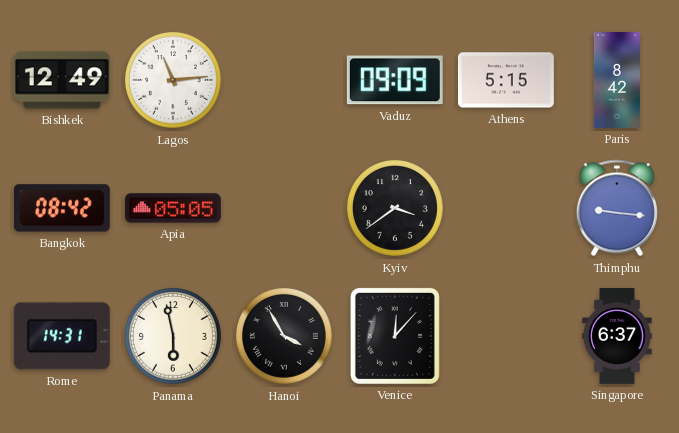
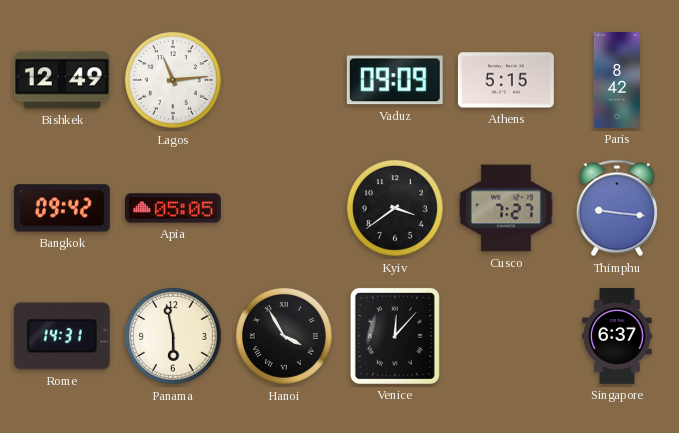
Bangkok: 08:42 -> 09:42
Cusco: none -> 7:27
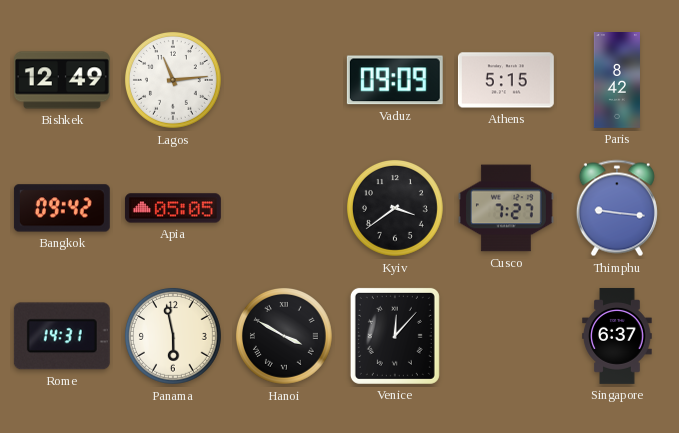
Hanoi: 3:55 -> 3:50
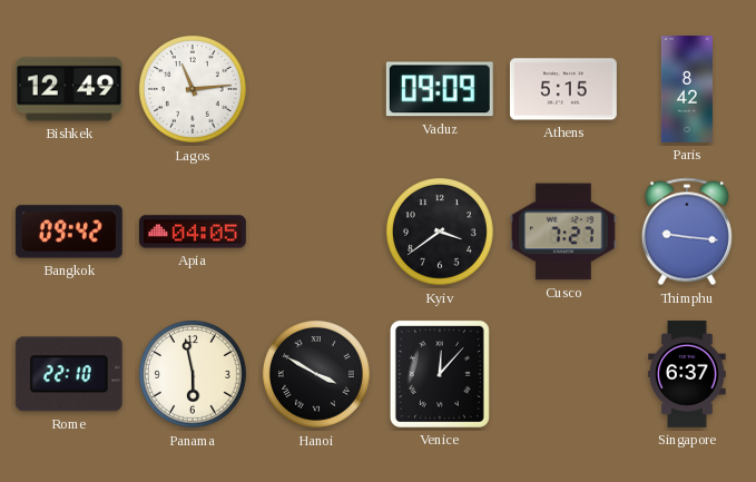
Apia: 05:05 -> 04:05
Rome: 14:31 -> 22:10
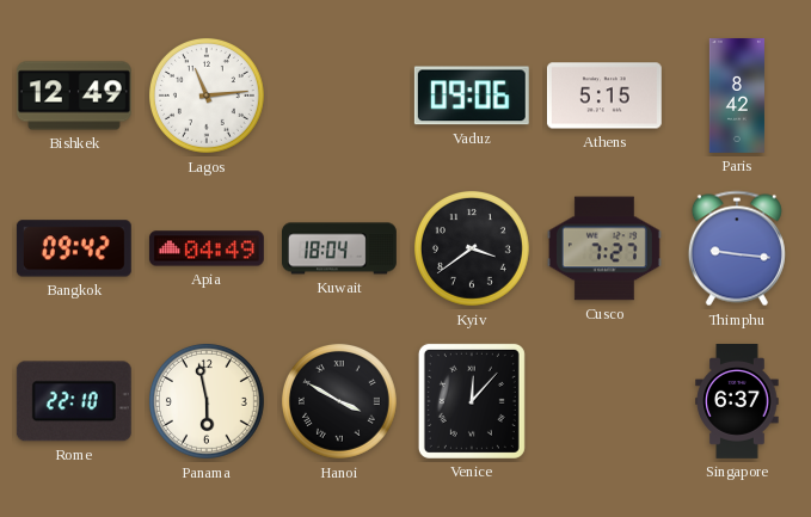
Vaduz: 09:09 -> 09:06
Apia: 04:05 -> 04:49
Kuwait: none -> 18:04
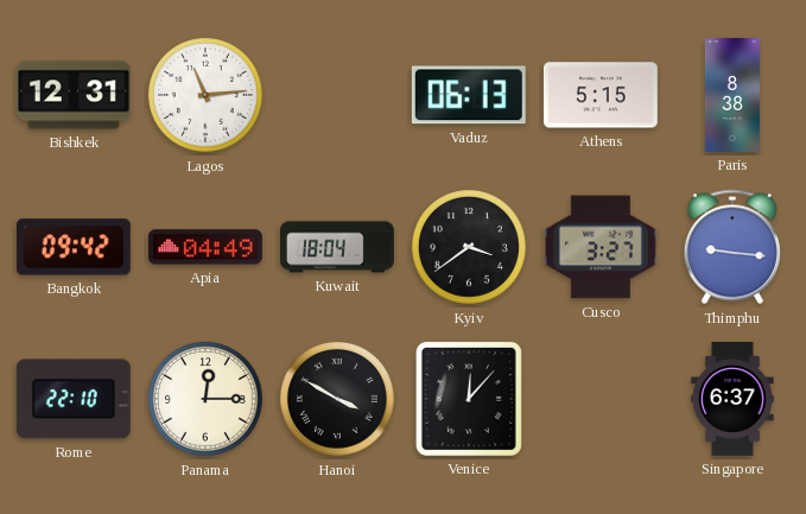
Bishkek: 12:49 -> 12:31
Vaduz: 09:06 -> 06:13
Paris: 8:42 -> 8:38
Cusco: 7:27 -> 3:27
Panama: 5:58 -> 12:15
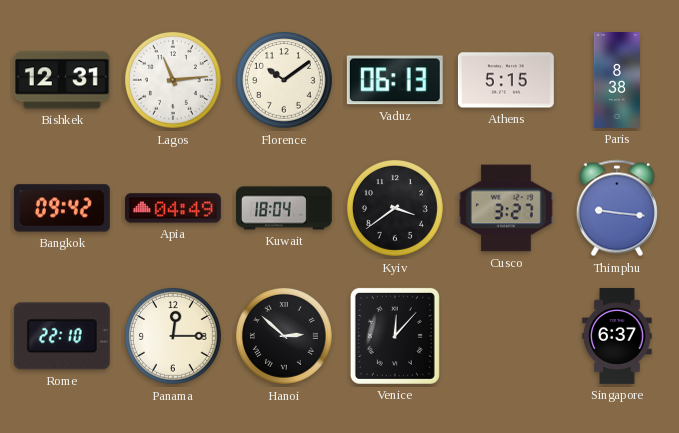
Florence: none -> 10:09
Hanoi: 3:50 -> 2:52
